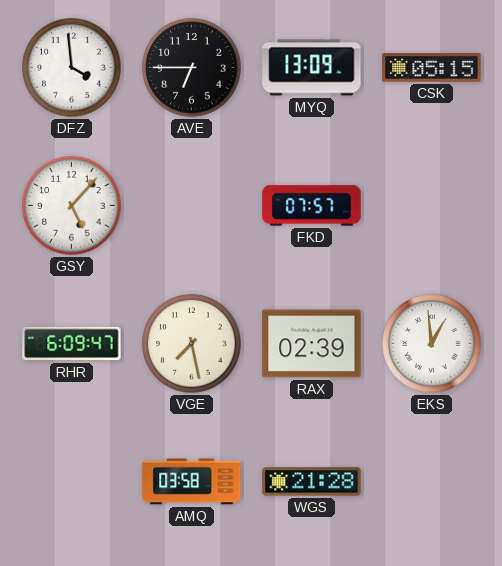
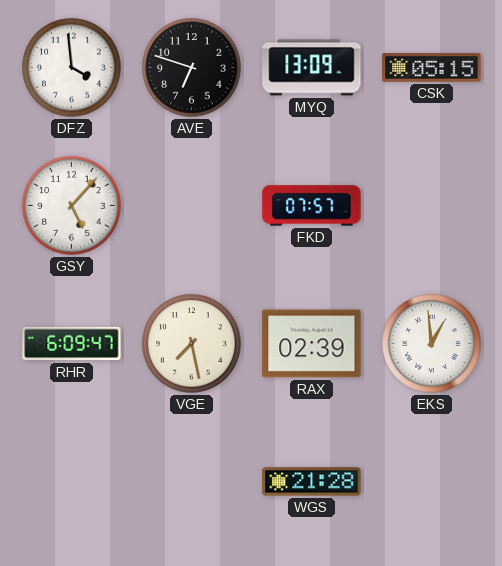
AVE: 6:45 -> 6:48
AMQ: 03:58 -> none
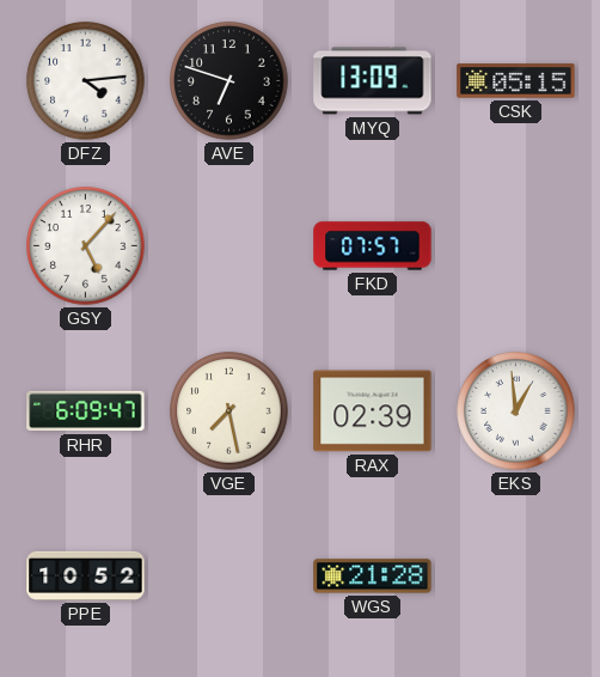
DFZ: 3:59 -> 4:14
PPE: none -> 10:52
